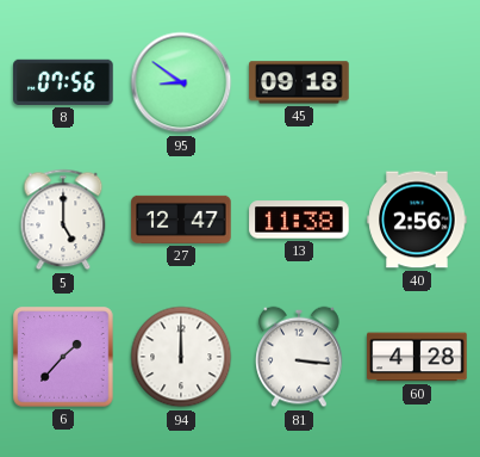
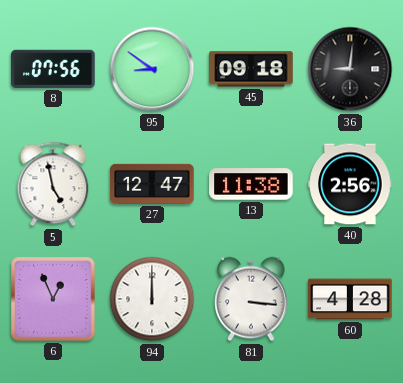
36: none -> 9:01
5: 5:00 -> 4:58
6: 1:37 -> 12:56
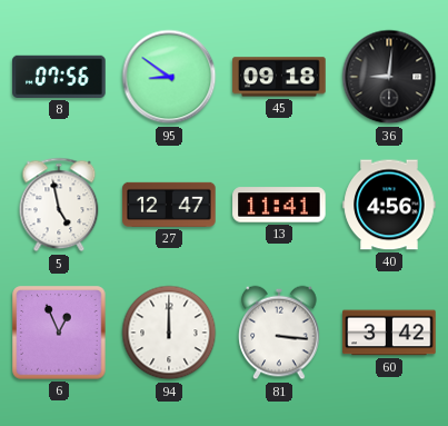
13: 11:38 -> 11:41
40: 2:56 -> 4:56
60: 4:28 -> 3:42
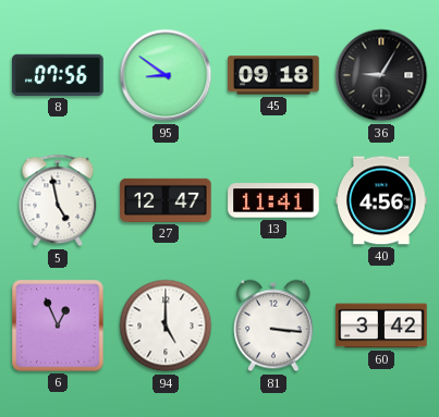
36: 9:01 -> 9:05
94: 12:00 -> 5:00
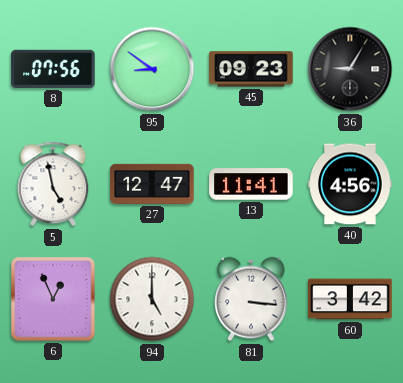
45: 09:18 -> 09:23
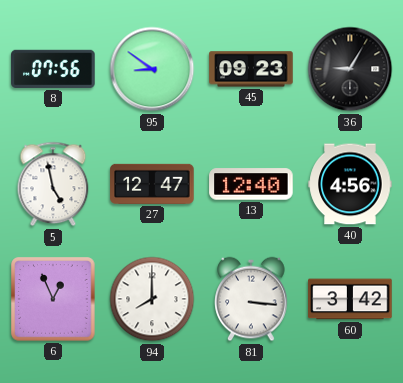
13: 11:41 -> 12:40
94: 5:00 -> 8:00
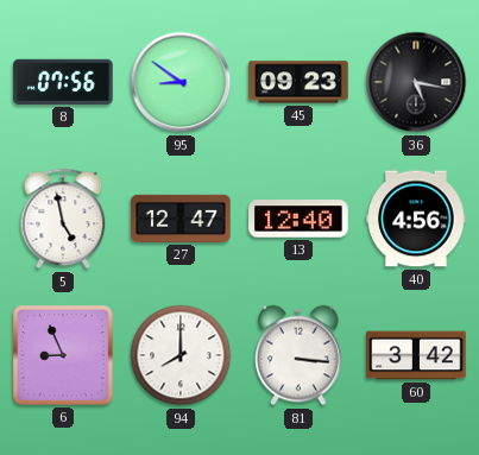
36: 9:05 -> 5:17
6: 12:56 -> 8:56
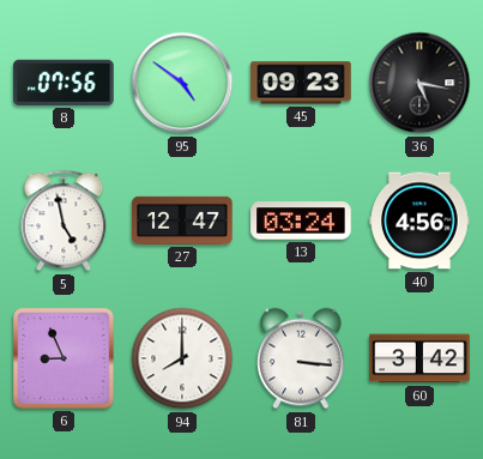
95: 8:51 -> 4:51
13: 12:40 -> 03:24
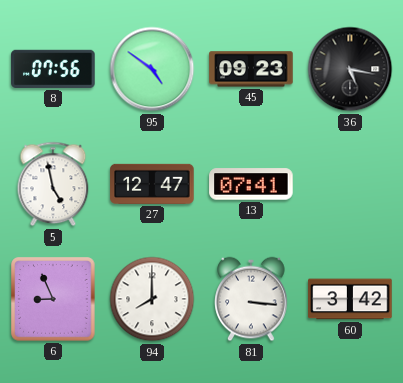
13: 03:24 -> 07:41
40: 4:56 -> none
